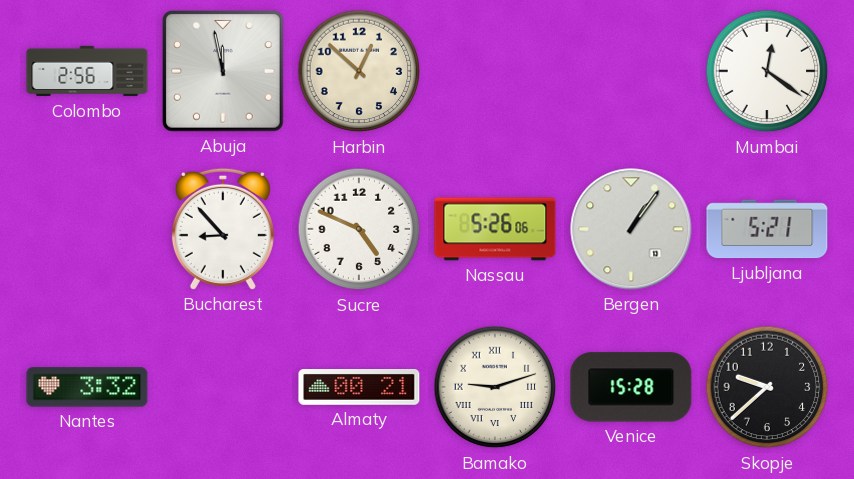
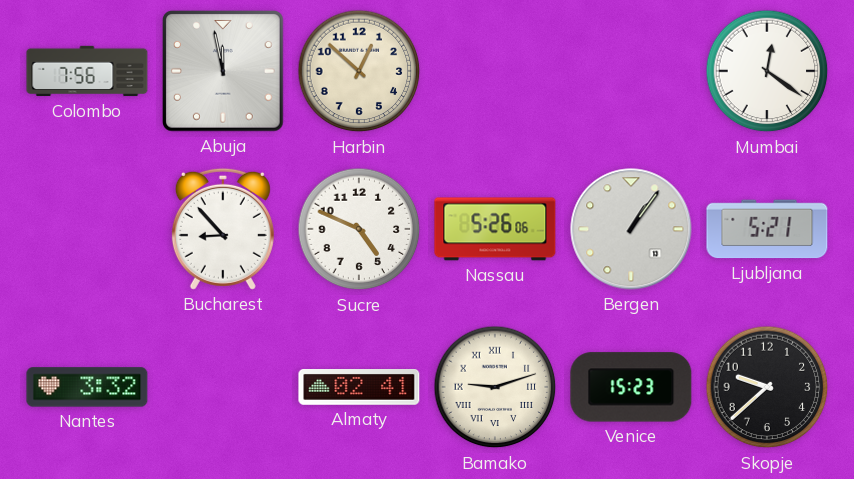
Colombo: 2:56 -> 7:56
Almaty: 00:21 -> 02:41
Venice: 15:28 -> 15:23
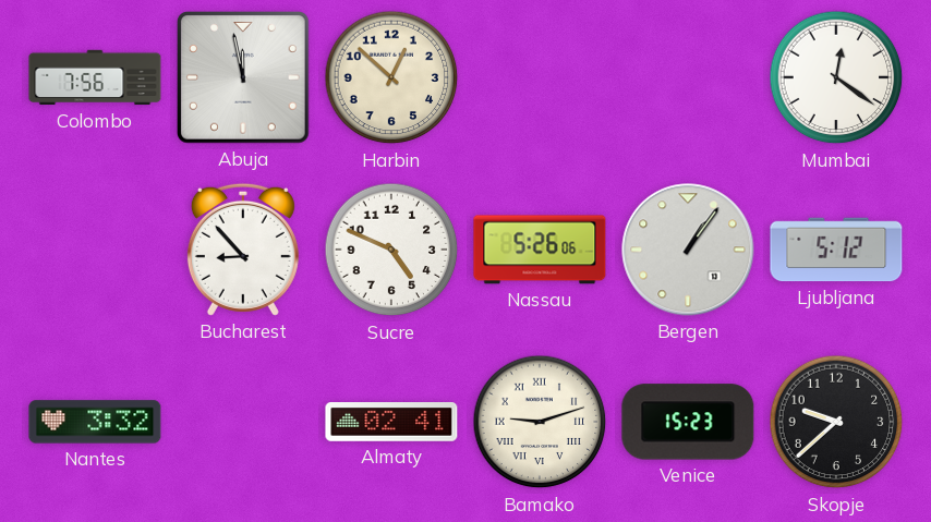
Ljubljana: 5:21 -> 5:12
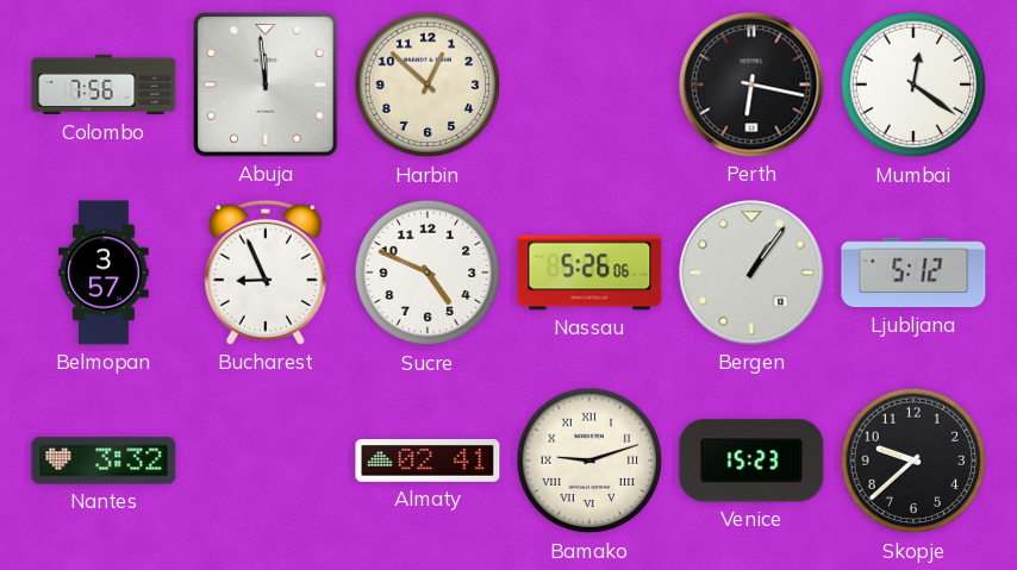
Abuja: 11:58 -> 11:59
Perth: none -> 6:17
Belmopan: none -> 3:57
Bucharest: 8:53 -> 8:56
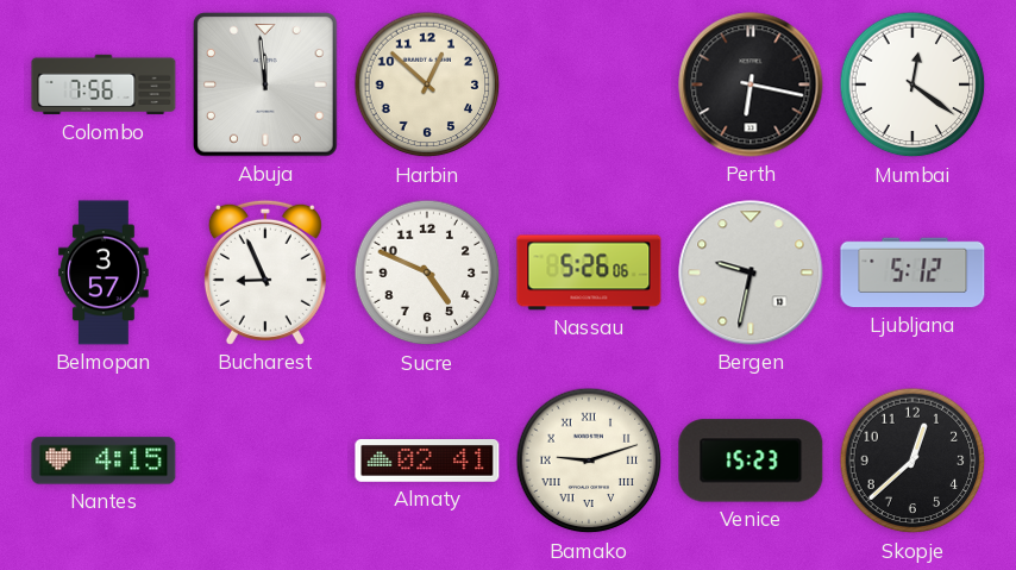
Bergen: 1:06 -> 9:32
Nantes: 3:32 -> 4:15
Skopje: 9:38 -> 12:38
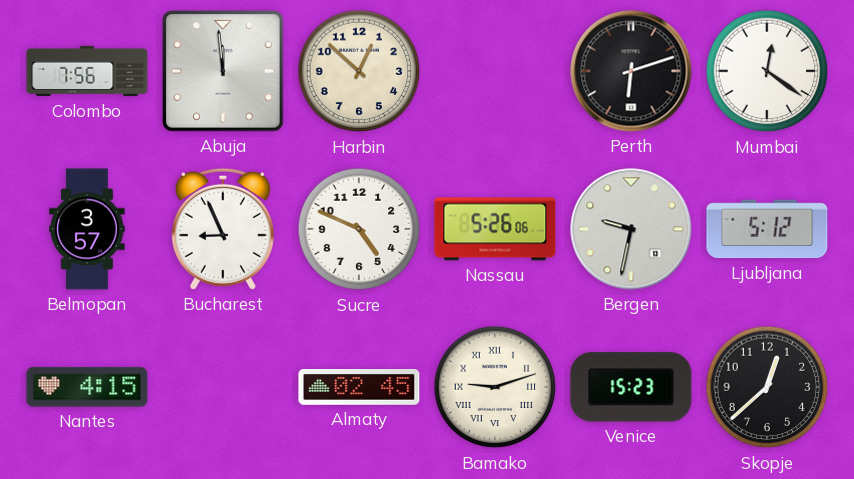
Perth: 6:17 -> 6:12
Almaty: 02:41 -> 02:45
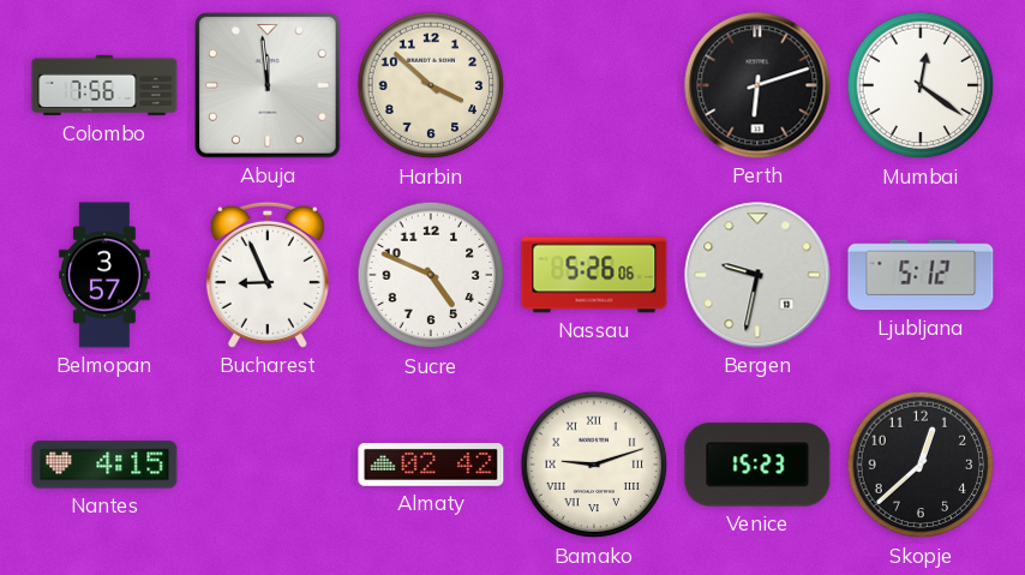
Harbin: 12:52 -> 3:52
Almaty: 02:45 -> 02:42
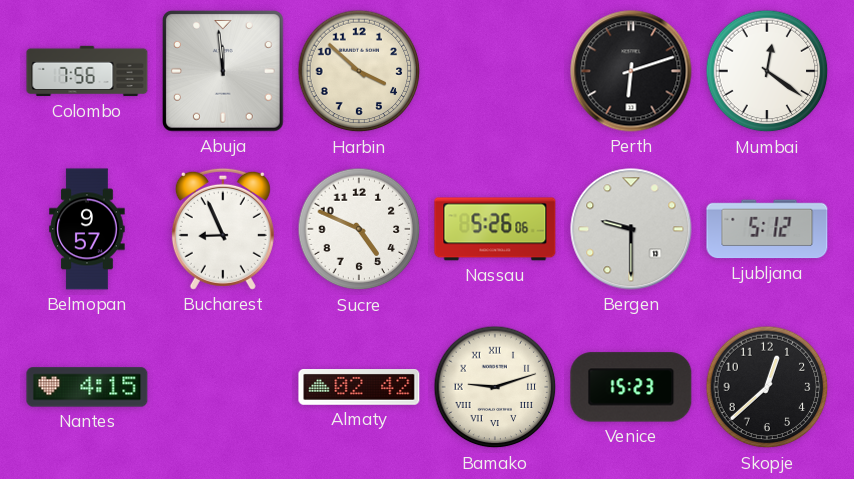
Belmopan: 3:57 -> 9:57
Bergen: 9:32 -> 9:30
